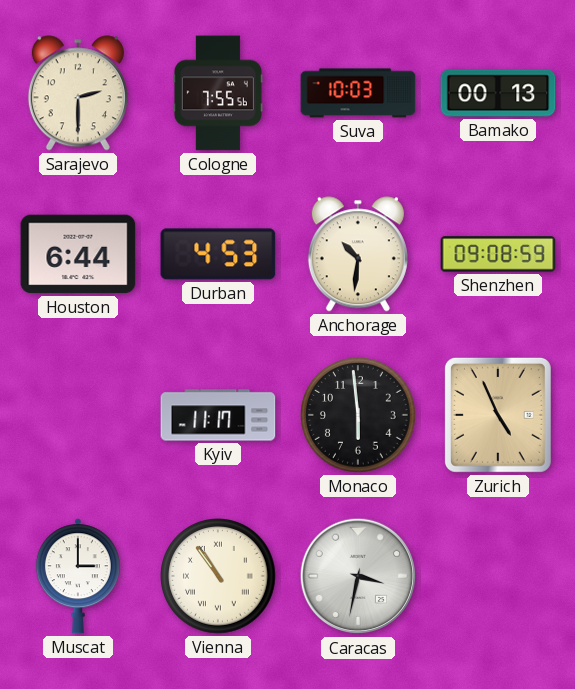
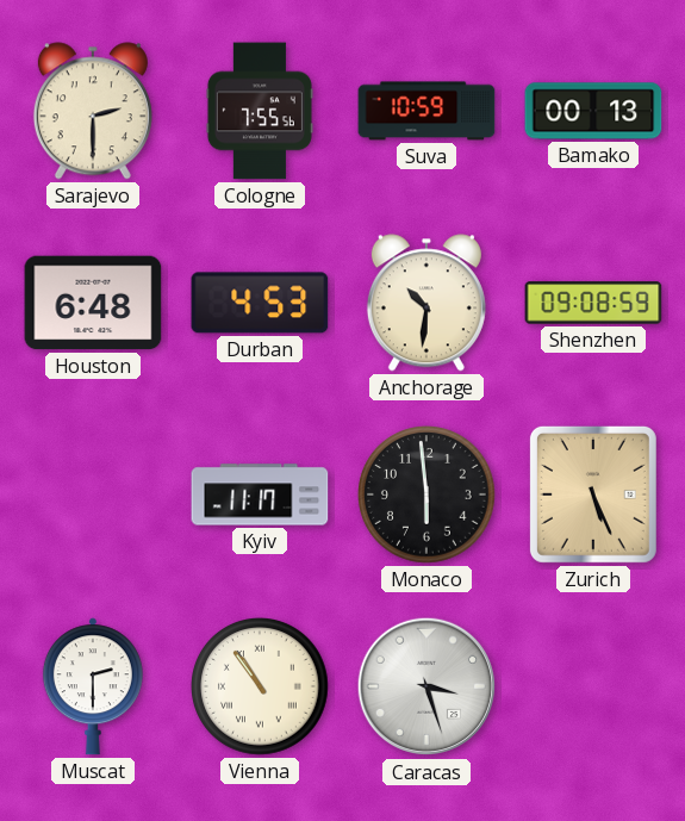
Suva: 10:03 -> 10:59
Houston: 6:44 -> 6:48
Zurich: 4:56 -> 5:26
Muscat: 3:00 -> 2:30
Caracas: 3:32 -> 3:27
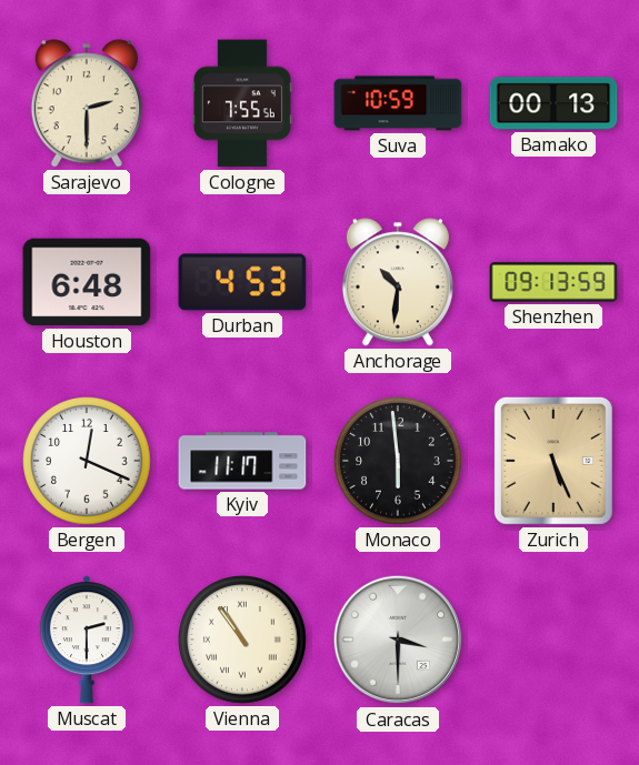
Shenzhen: 09:08 -> 09:13
Bergen: none -> 12:19
Caracas: 3:27 -> 3:30
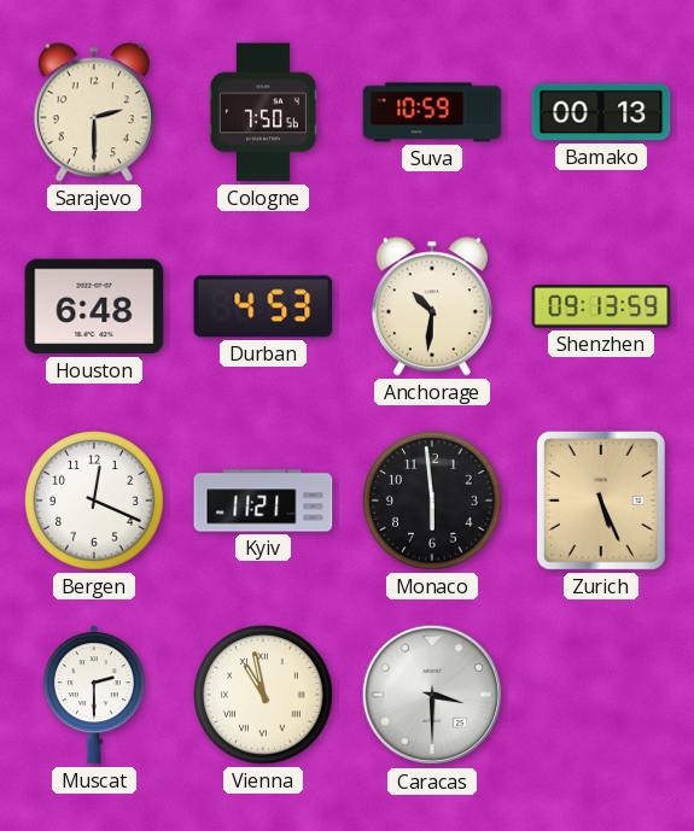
Cologne: 7:55 -> 7:50
Kyiv: 11:17 -> 11:21
Vienna: 10:54 -> 10:58
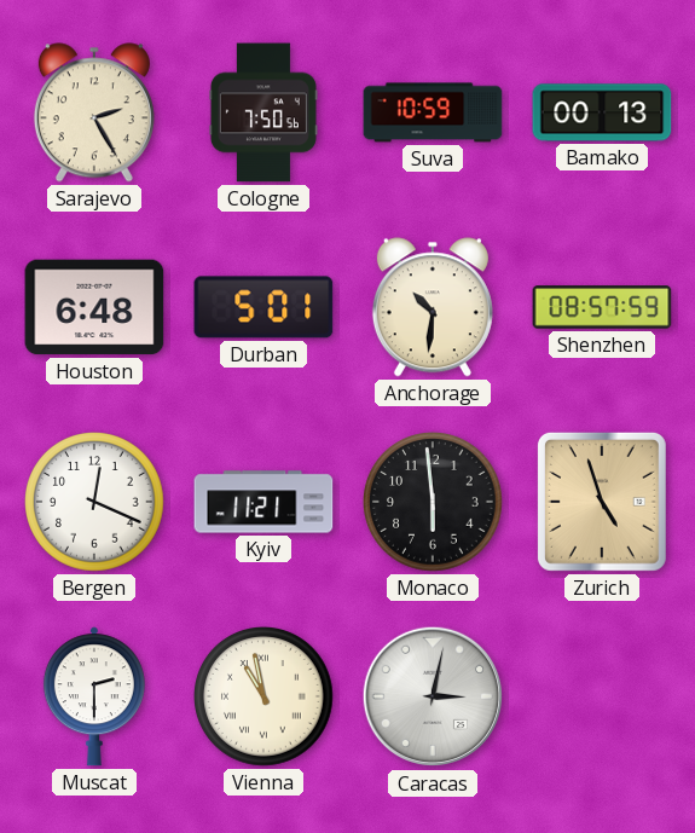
Sarajevo: 2:30 -> 2:25
Durban: 4:53 -> 5:01
Shenzhen: 09:13 -> 08:57
Zurich: 5:26 -> 4:57
Caracas: 3:30 -> 3:02
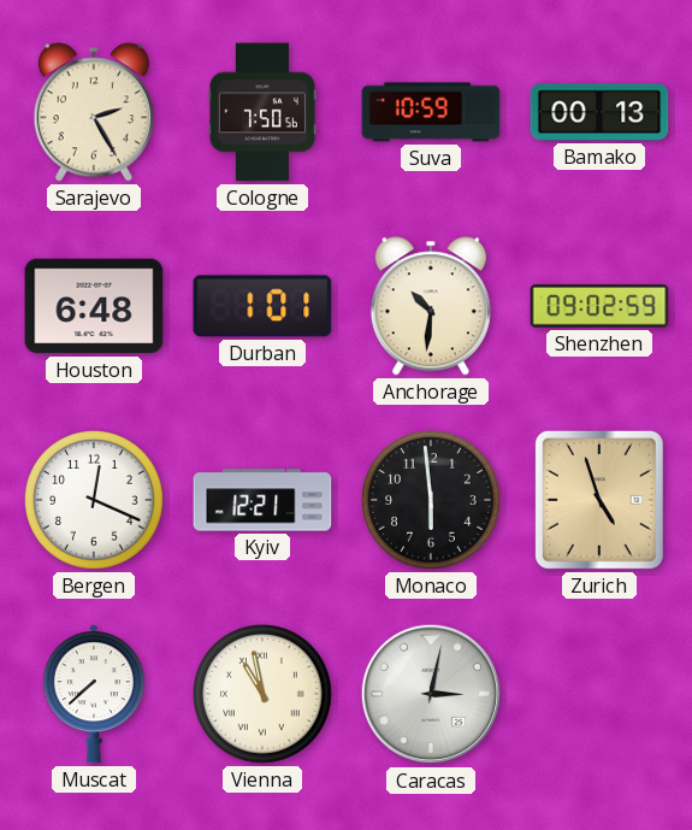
Durban: 5:01 -> 1:01
Shenzhen: 08:57 -> 09:02
Kyiv: 11:21 -> 12:21
Muscat: 2:30 -> 7:38
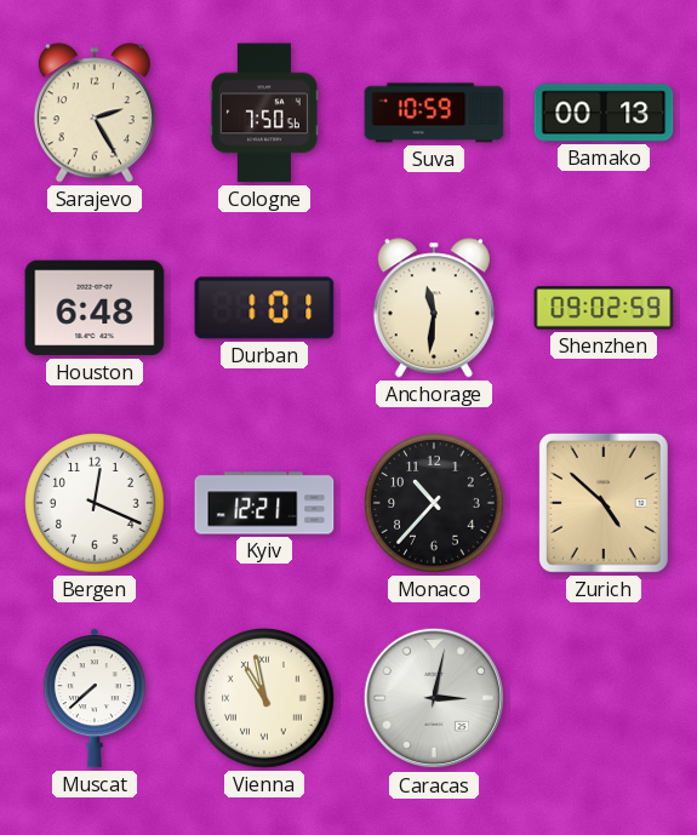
Anchorage: 10:31 -> 11:31
Monaco: 5:59 -> 10:37
Zurich: 4:57 -> 4:52
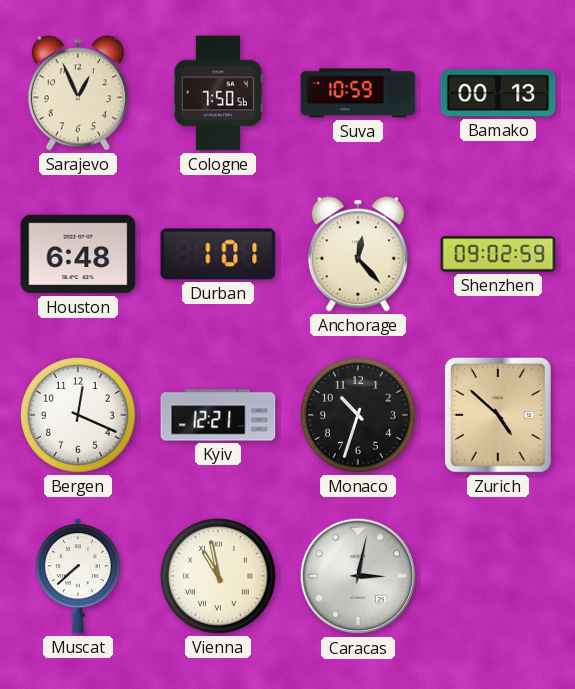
Sarajevo: 2:25 -> 12:56
Anchorage: 11:31 -> 12:23
Monaco: 10:37 -> 10:33
